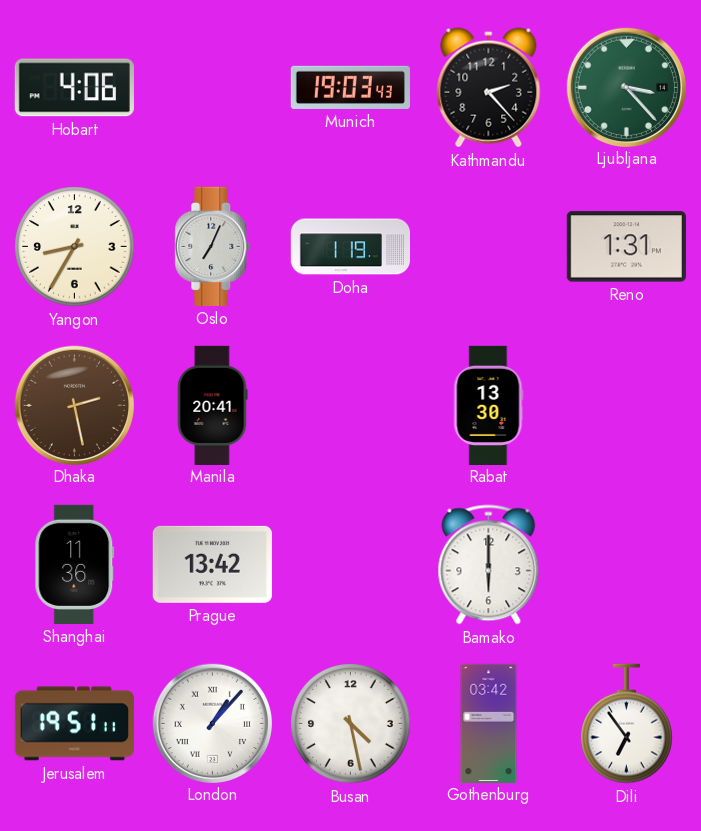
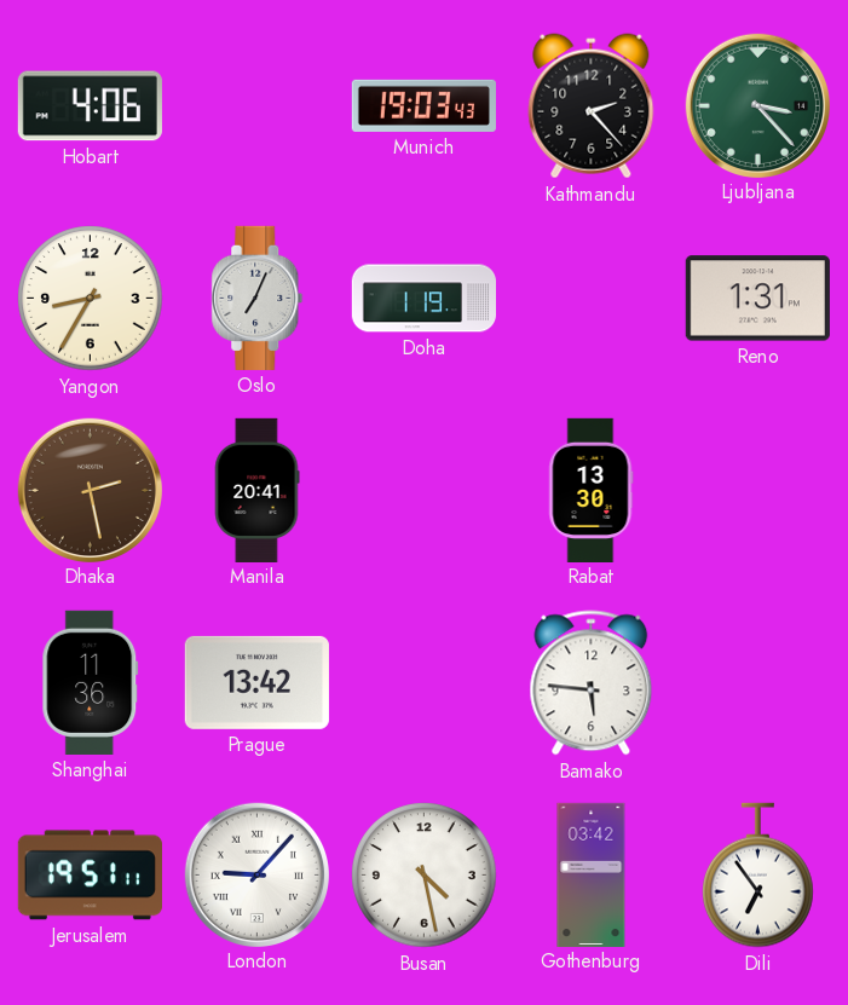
Bamako: 6:00 -> 5:46
London: 1:07 -> 9:07
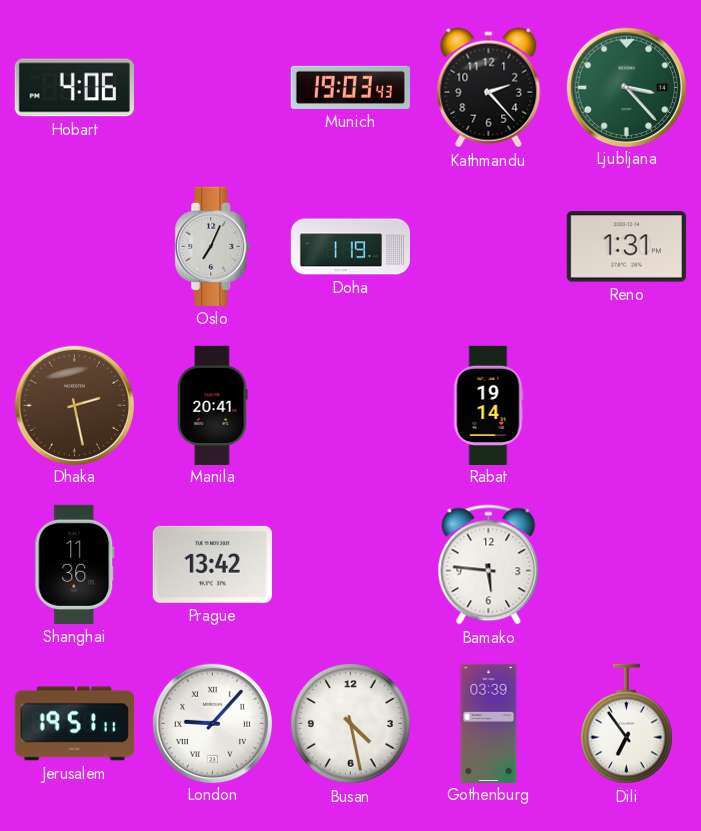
Yangon: 8:35 -> none
Rabat: 13:30 -> 19:14
Gothenburg: 03:42 -> 03:39
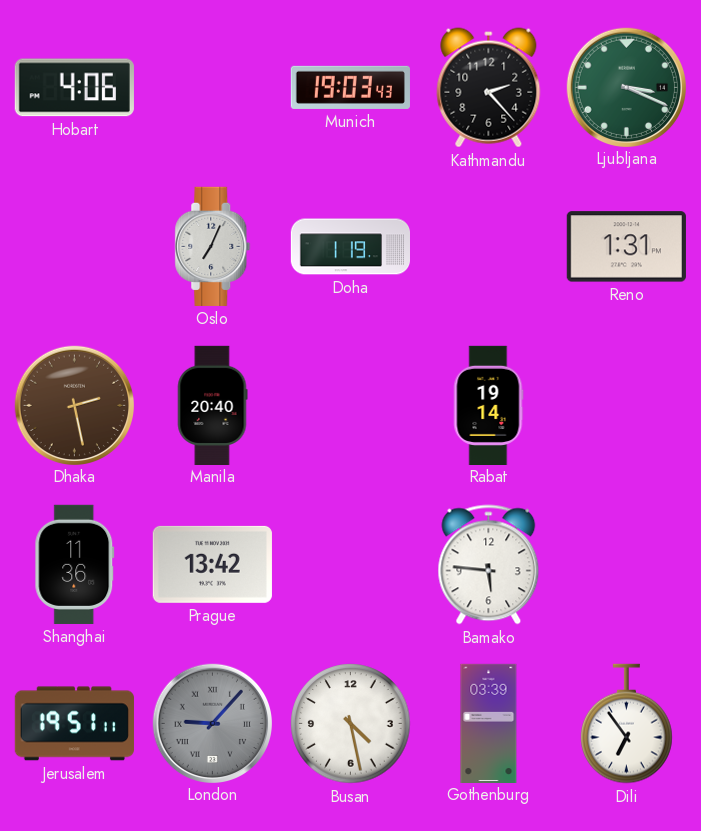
Ljubljana: 3:23 -> 3:19
Manila: 20:41 -> 20:40
London dial: white -> grey
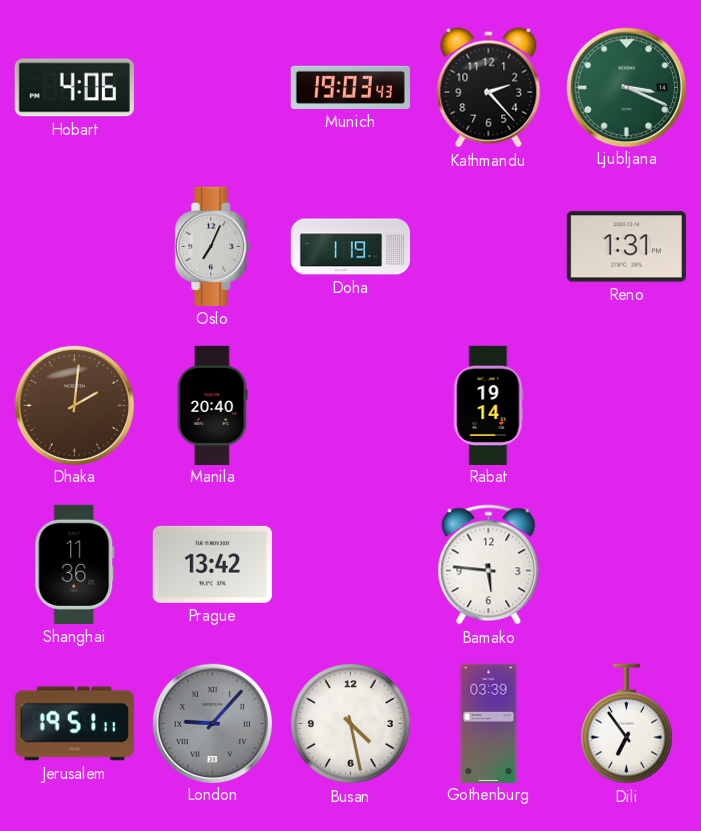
Dhaka: 2:28 -> 2:01
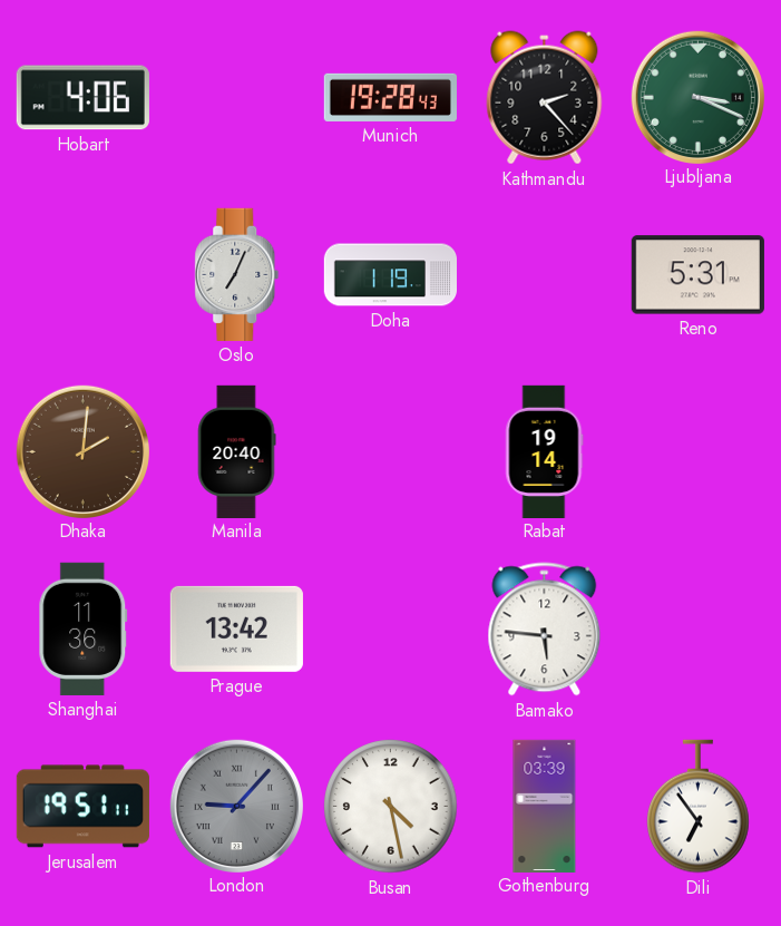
Munich: 19:03 -> 19:28
Reno: 1:31 -> 5:31
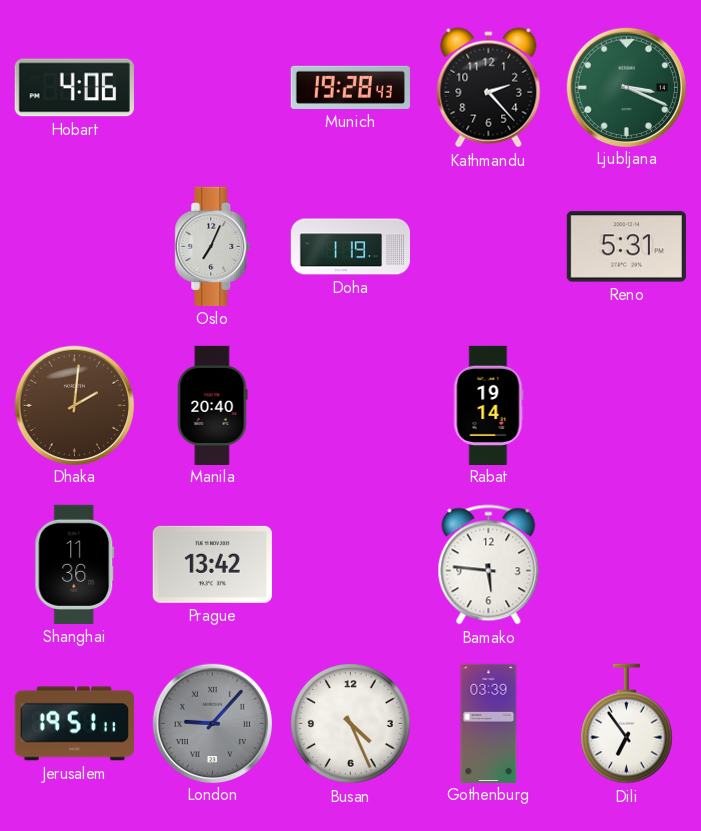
Busan: 4:28 -> 4:26
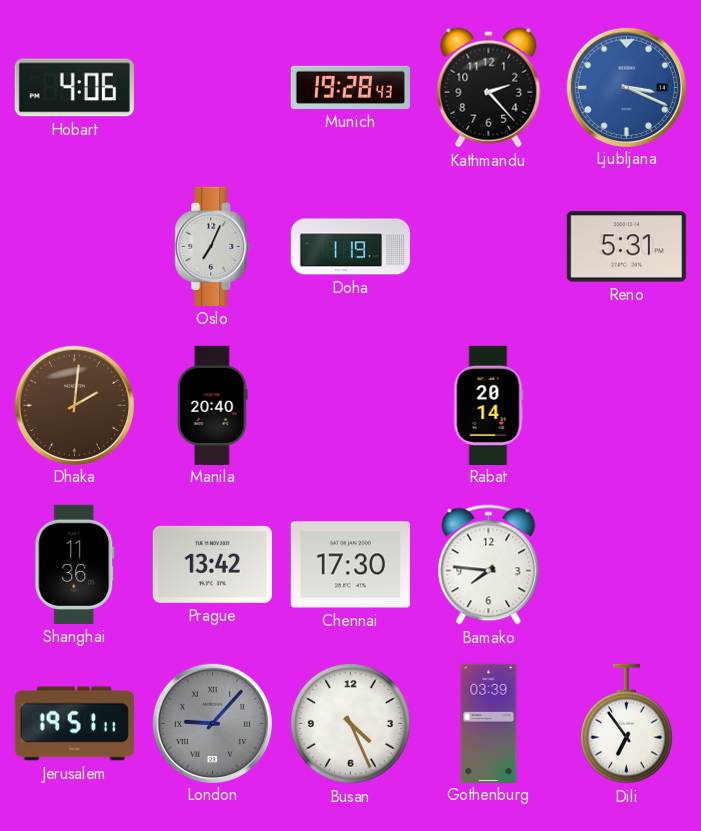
Ljubljana dial: green -> blue
Rabat: 19:14 -> 20:14
Chennai: none -> 17:30
Bamako: 5:46 -> 7:46
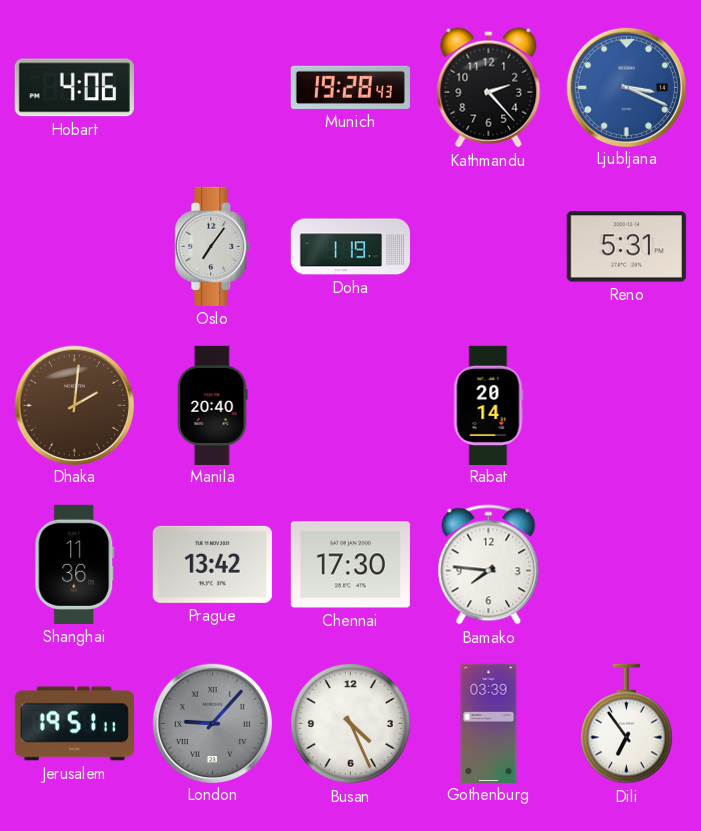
Oslo: 7:04 -> 7:06
